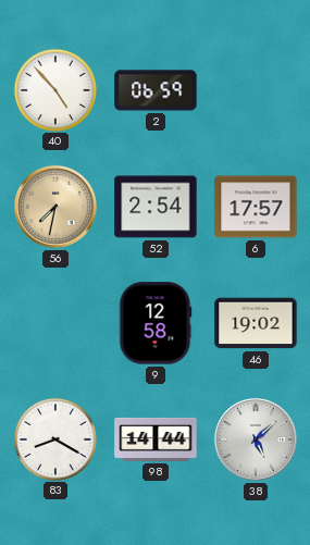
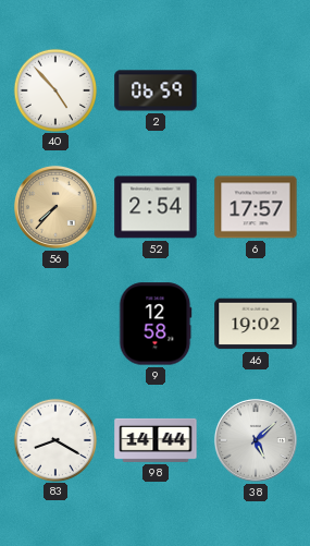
56: 7:32 -> 7:37
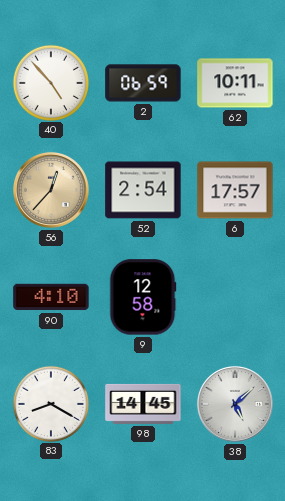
62: none -> 10:11
56: 7:37 -> 12:37
90: none -> 4:10
46: 19:02 -> none
98: 14:44 -> 14:45
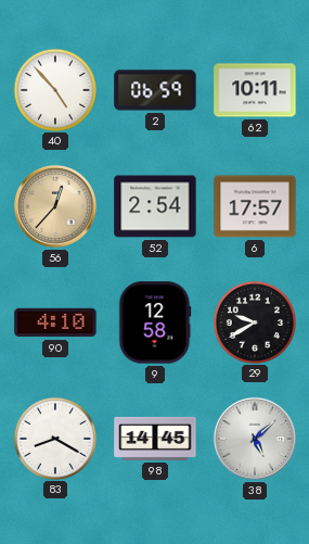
29: none -> 9:40
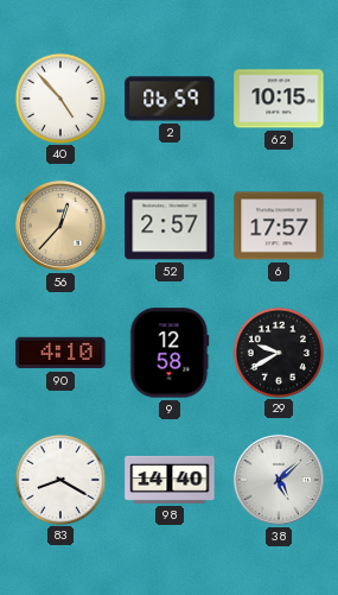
62: 10:11 -> 10:15
52: 2:54 -> 2:57
98: 14:45 -> 14:40
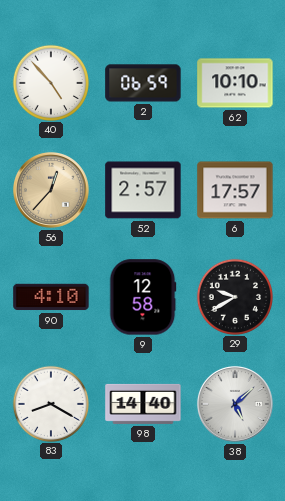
62: 10:15 -> 10:10
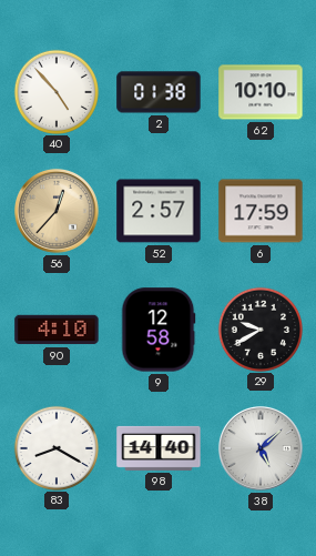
2: 06:59 -> 01:38
6: 17:57 -> 17:59
